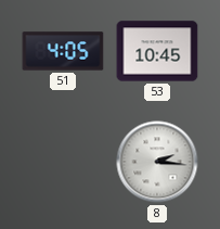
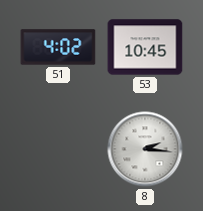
51: 4:05 -> 4:02
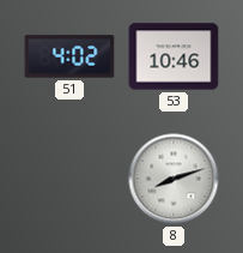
53: 10:45 -> 10:46
8: 2:16 -> 8:12
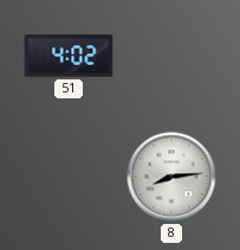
53: 10:46 -> none
8: 8:12 -> 8:14
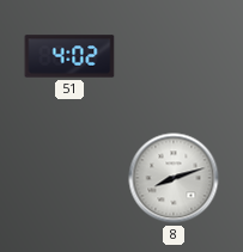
8: 8:14 -> 8:12
